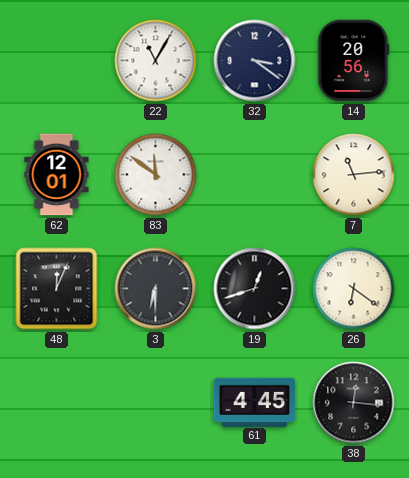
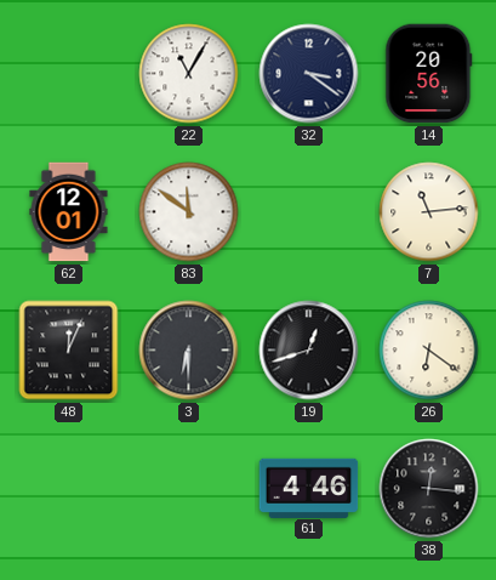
61: 4:45 -> 4:46
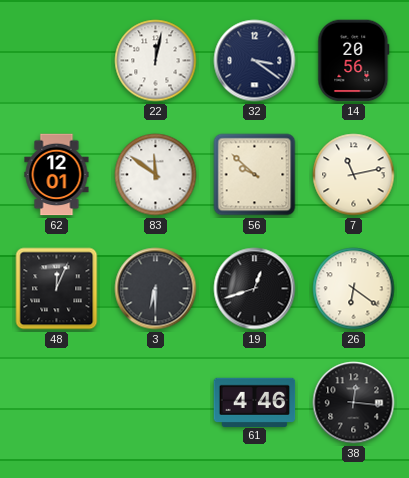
22: 11:05 -> 12:02
56: none -> 9:52
7: 11:14 -> 11:13
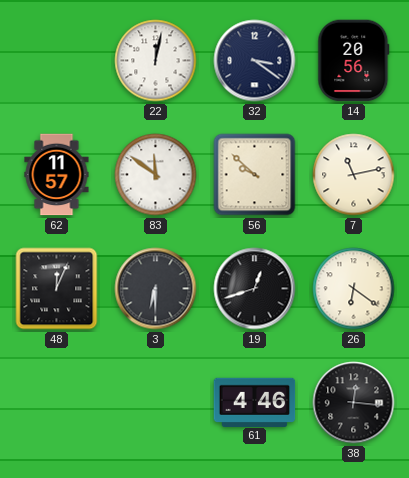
62: 12:01 -> 11:57
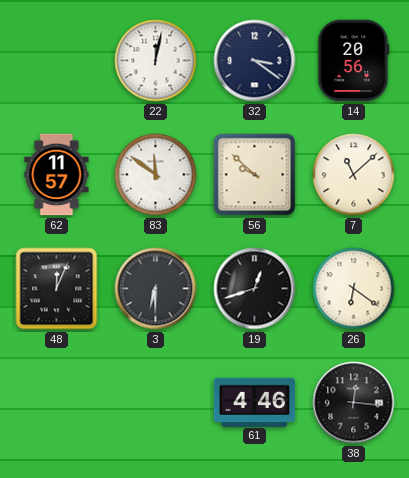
7: 11:13 -> 11:08
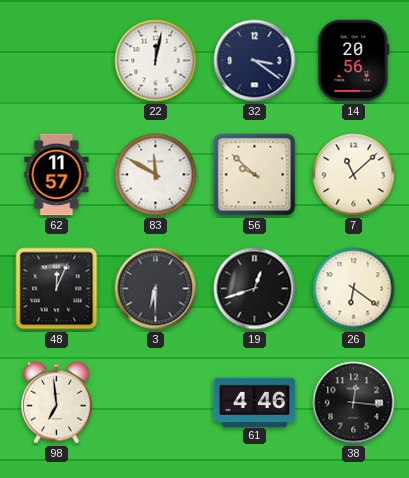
83: 11:51 -> 11:50
98: none -> 6:59
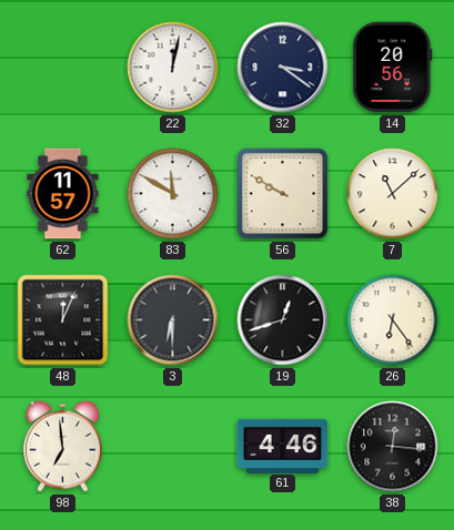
56: 9:52 -> 9:50
26: 6:21 -> 6:24
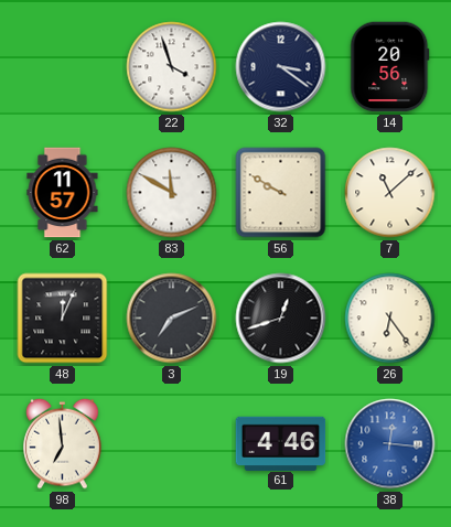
22: 12:02 -> 3:57
3: 6:30 -> 7:11
38 dial: black -> blue
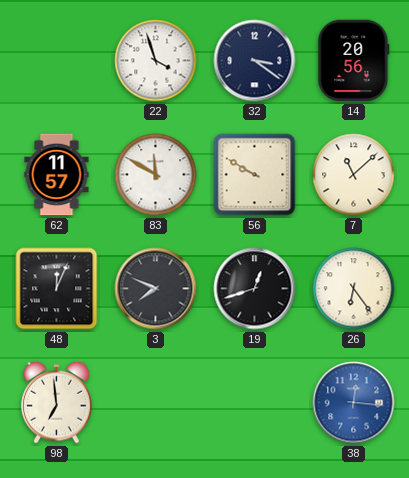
3: 7:11 -> 7:49
61: 4:46 -> none
